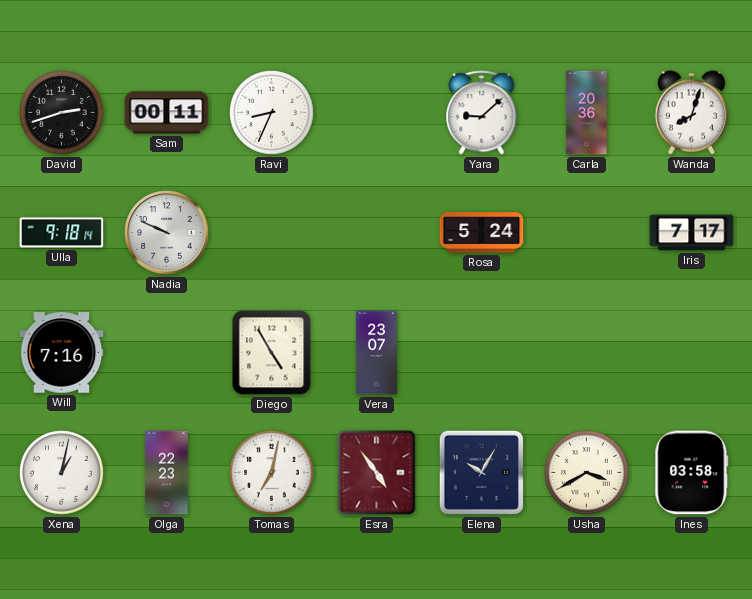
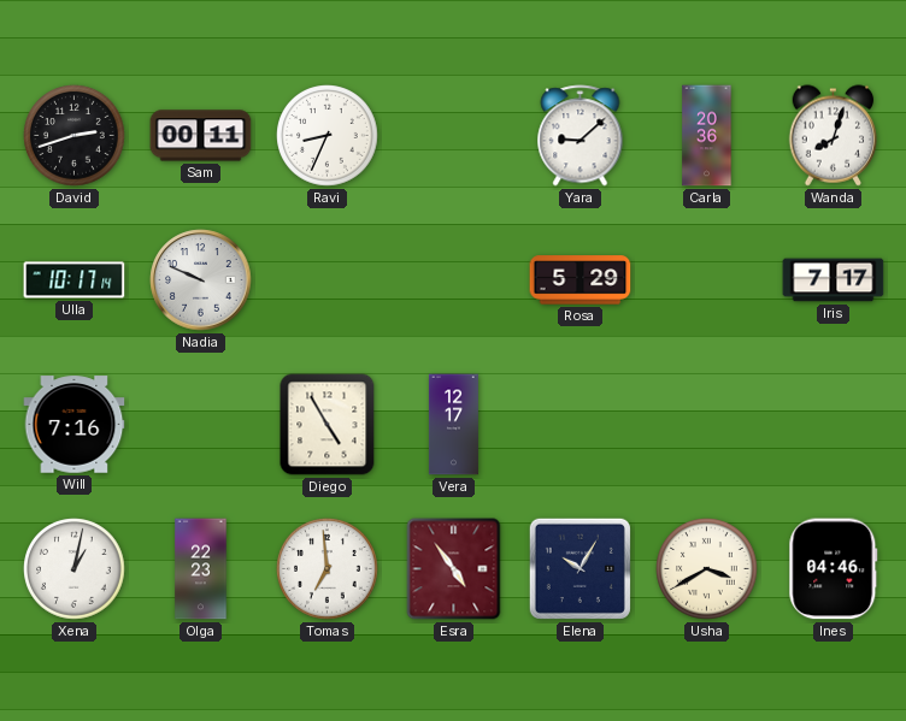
Ulla: 9:18 -> 10:17
Rosa: 5:24 -> 5:29
Vera: 23:07 -> 12:17
Tomas: 7:02 -> 6:59
Ines: 03:58 -> 04:46
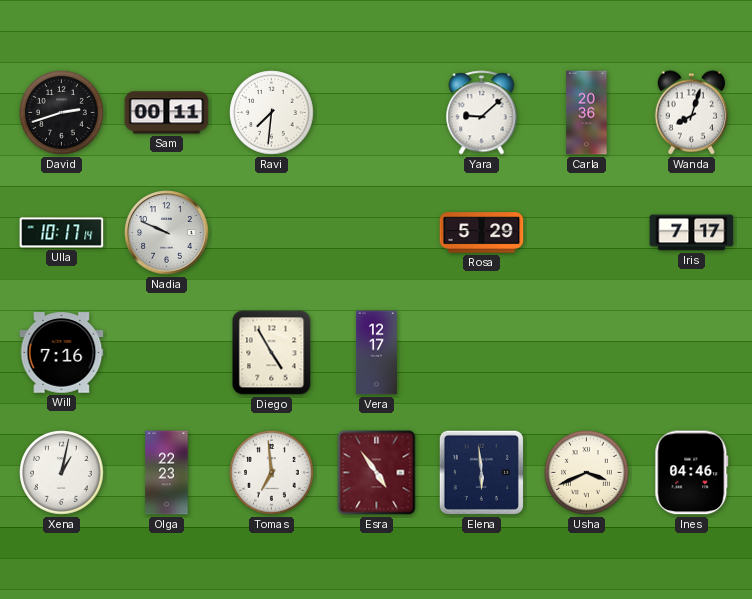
Ravi: 8:34 -> 7:31
Elena: 10:05 -> 5:59
Usha: 3:40 -> 3:41
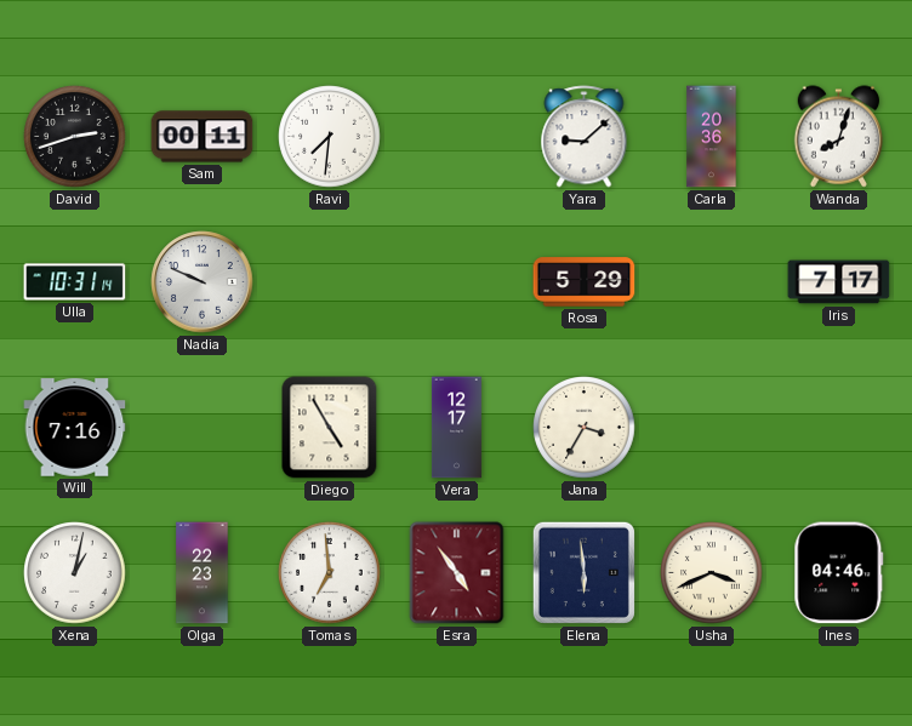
Ulla: 10:17 -> 10:31
Jana: none -> 3:35
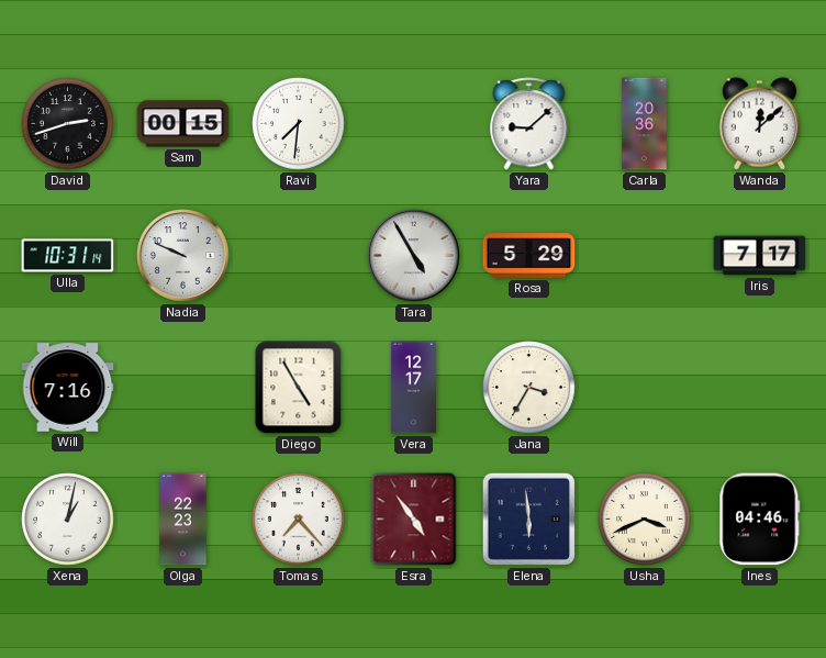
Sam: 00:11 -> 00:15
Wanda: 8:03 -> 12:08
Tara: none -> 4:55
Tomas: 6:59 -> 7:23
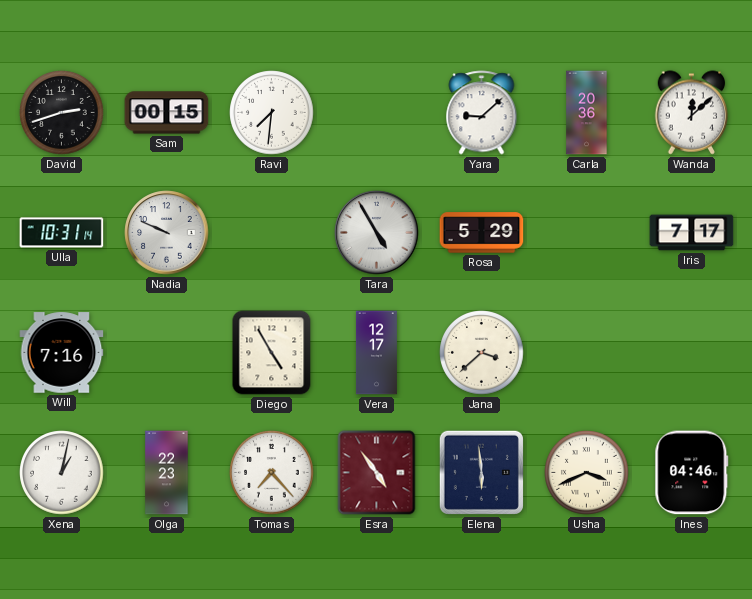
Jana: 3:35 -> 3:38
